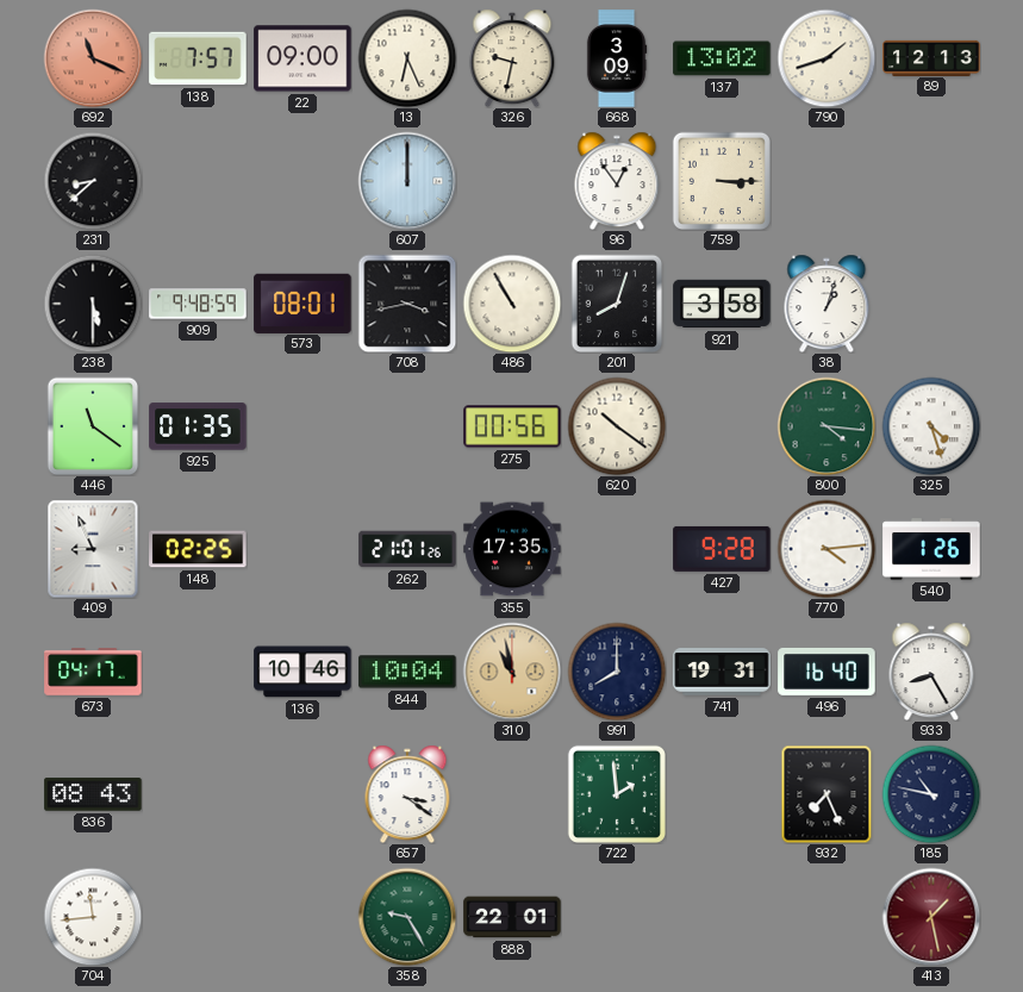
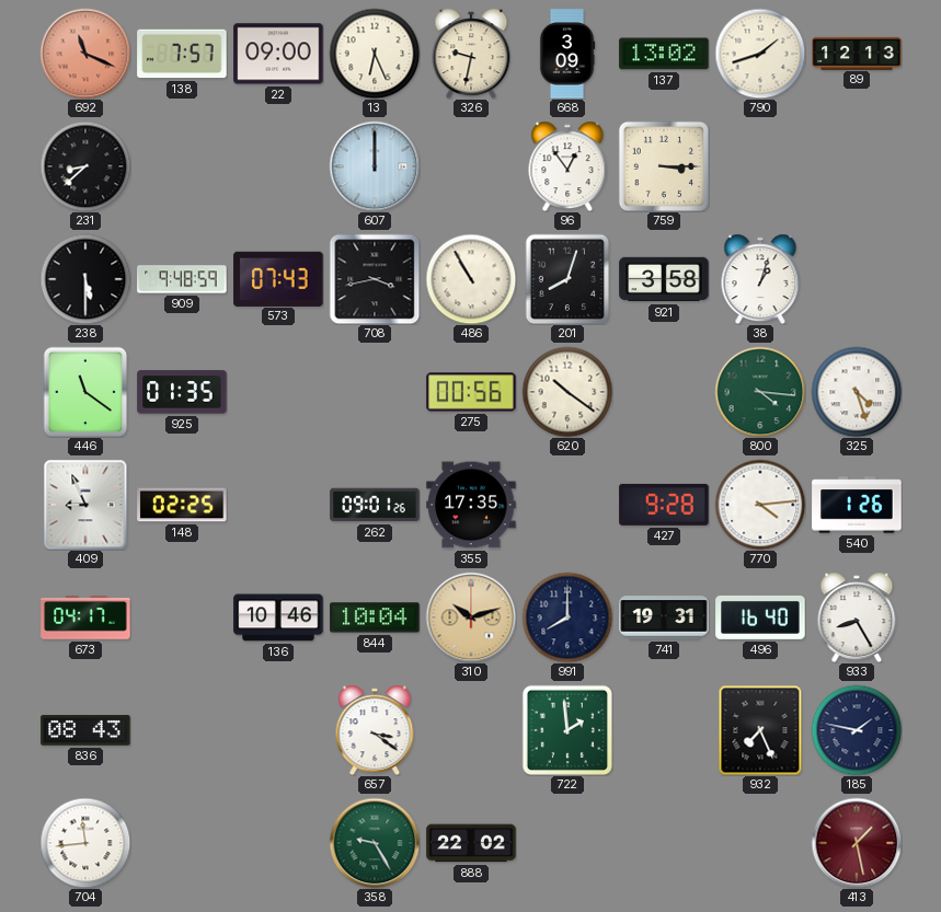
573: 08:01 -> 07:43
262: 21:01 -> 09:01
310: 10:58 -> 10:12
185: 10:47 -> 1:47
888: 22:01 -> 22:02
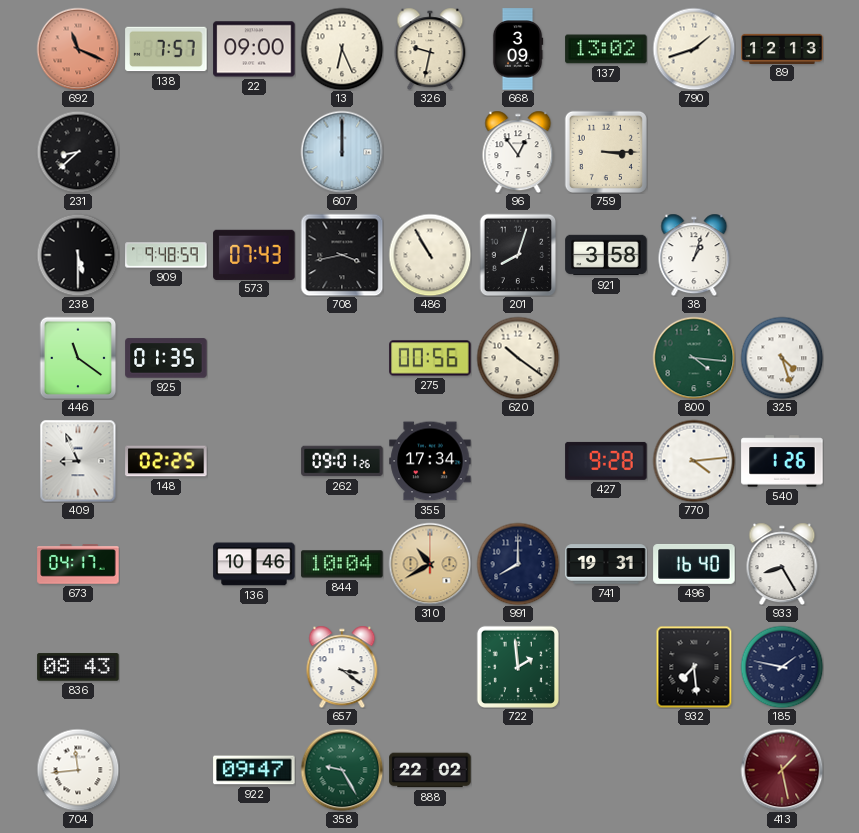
355: 17:35 -> 17:34
310: 10:12 -> 10:40
932: 7:26 -> 7:29
922: none -> 09:47
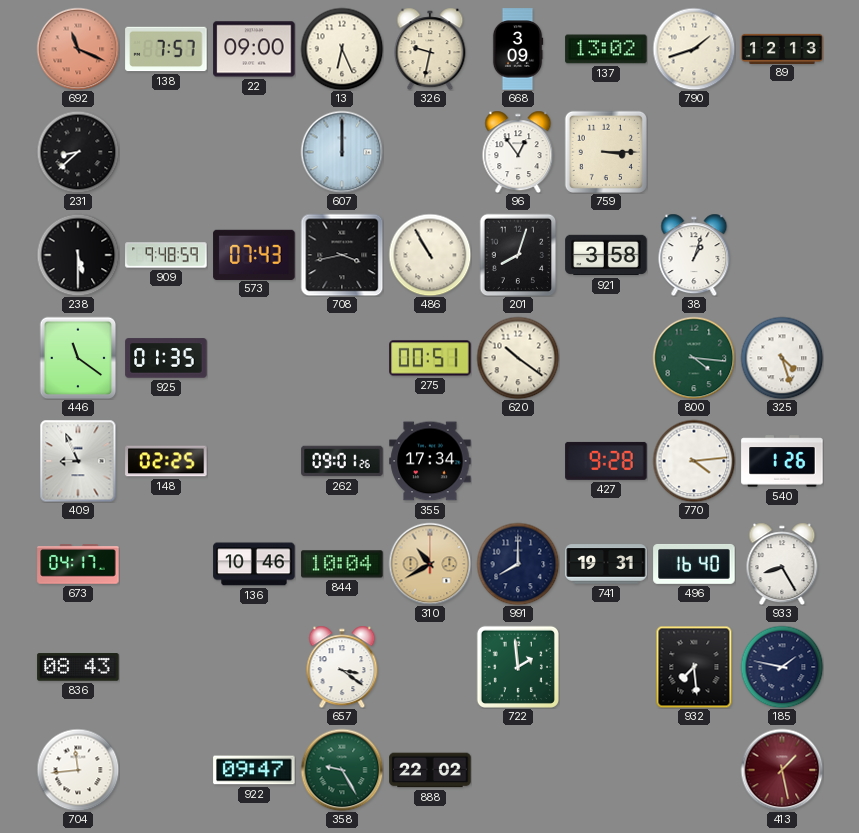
275: 00:56 -> 00:51
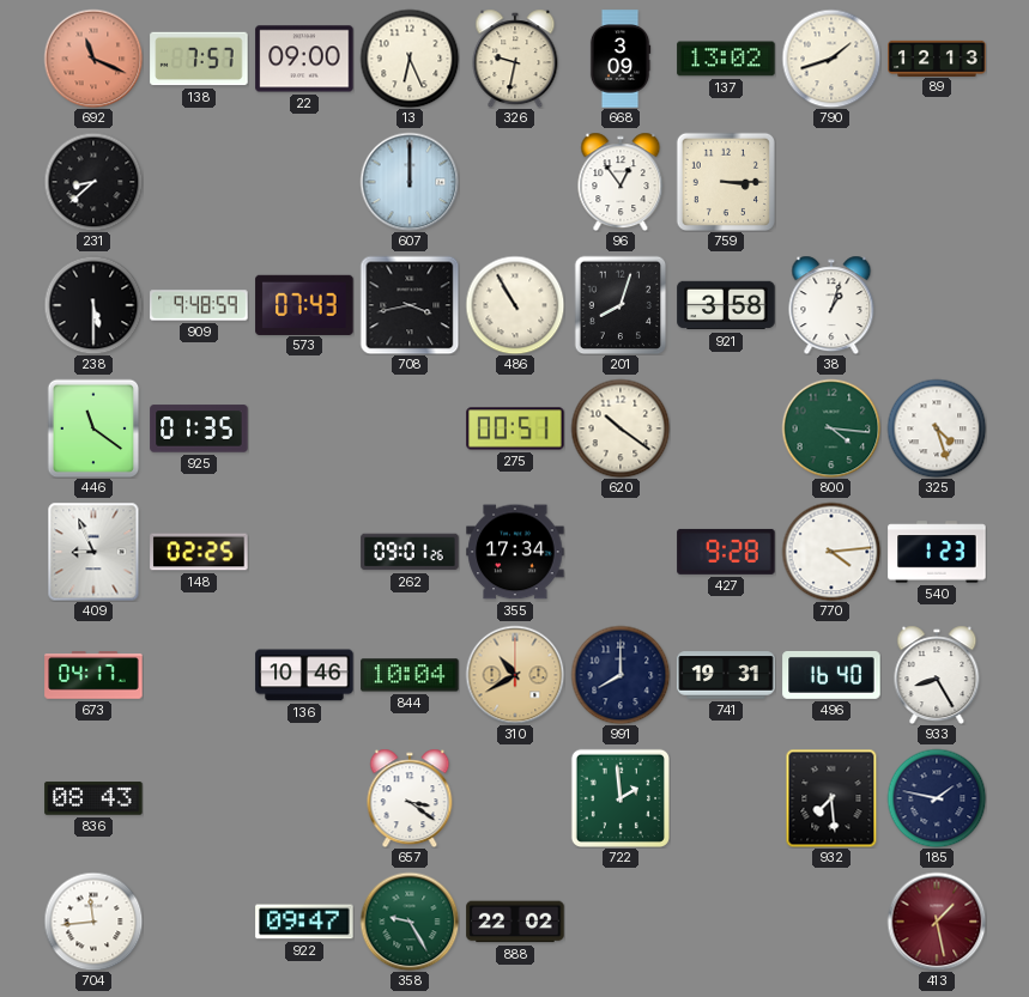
540: 1:26 -> 1:23
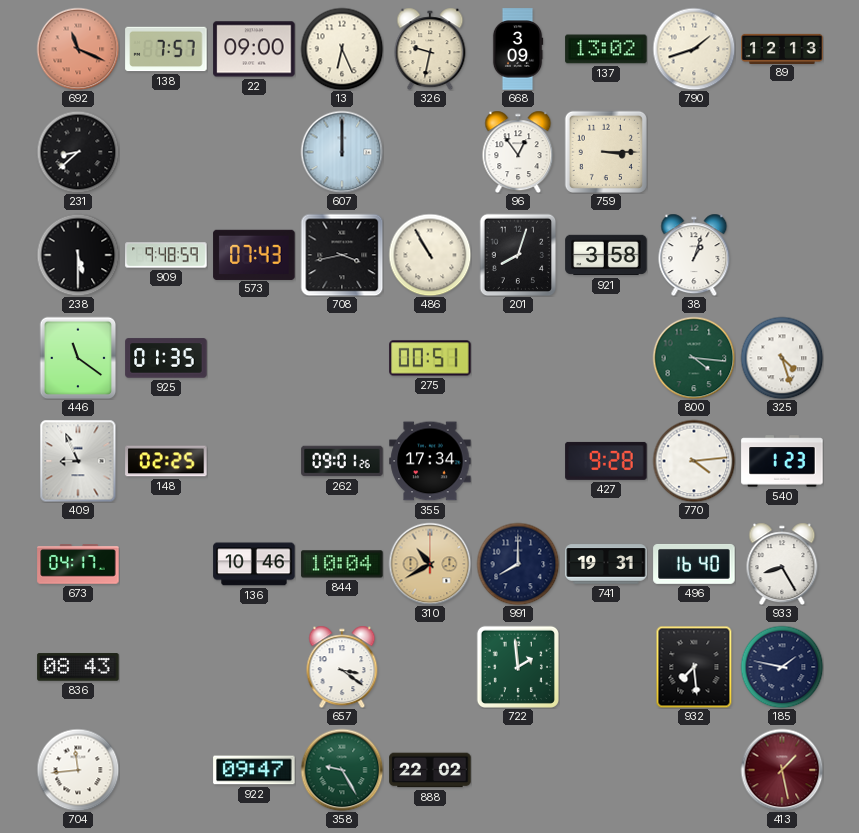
620: 10:21 -> none
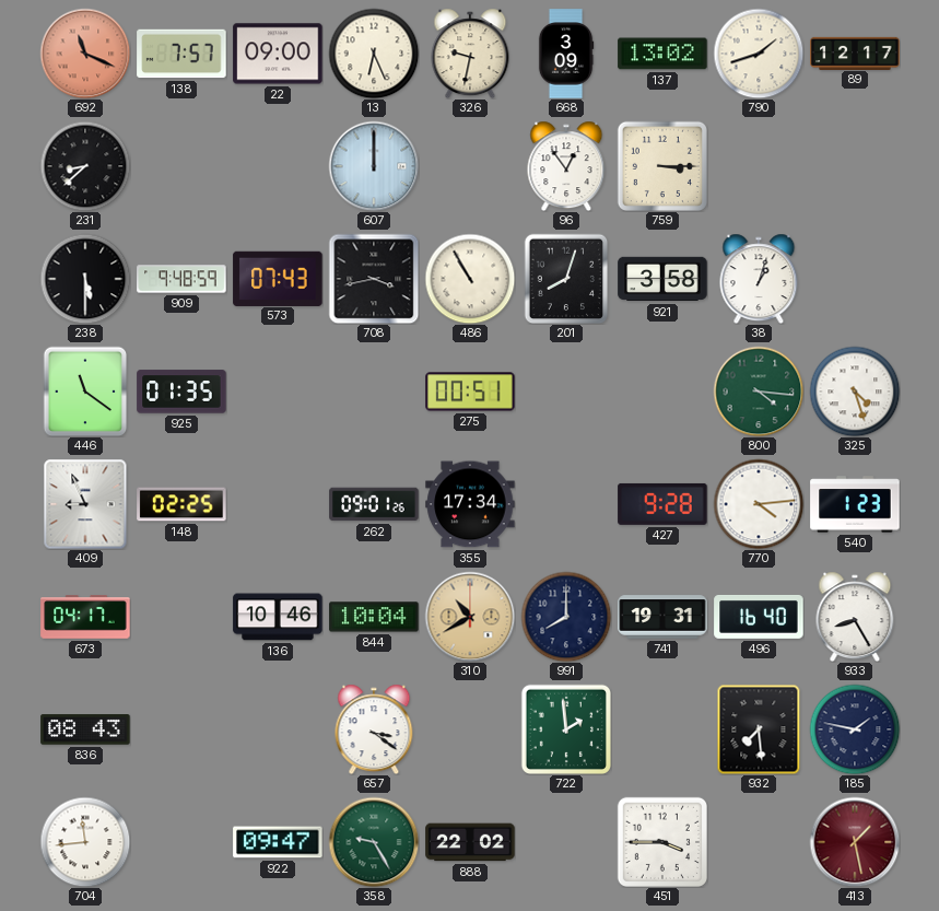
89: 12:13 -> 12:17
451: none -> 3:45
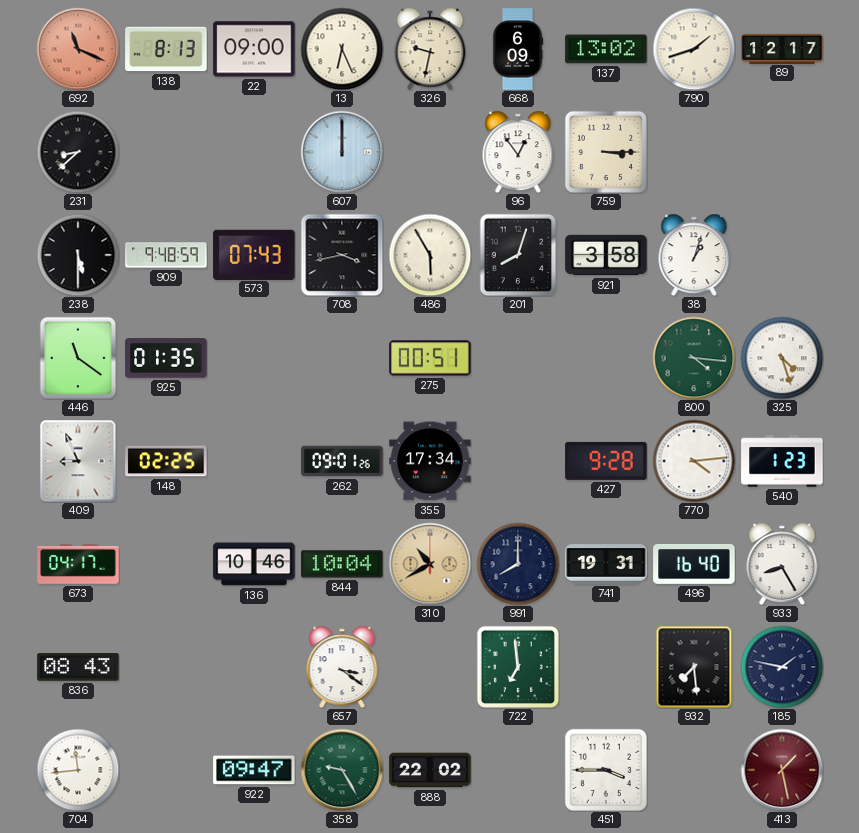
138: 7:57 -> 8:13
668: 3:09 -> 6:09
486: 10:55 -> 5:55
722: 1:59 -> 6:59
